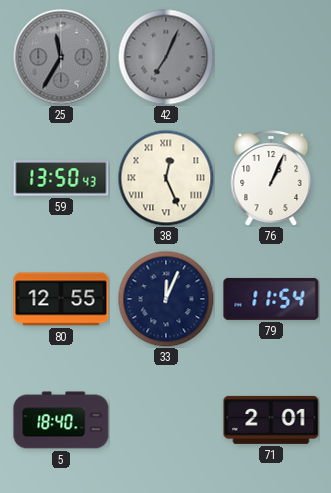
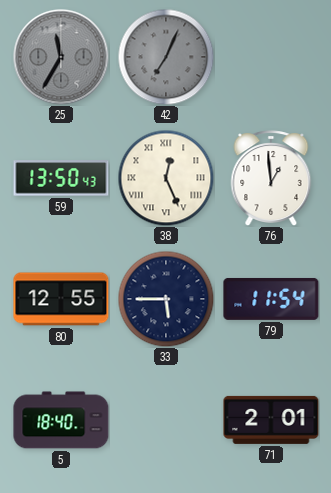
76: 1:04 -> 12:59
33: 12:04 -> 5:45
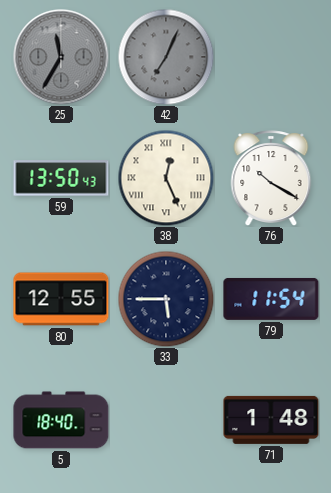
76: 12:59 -> 10:20
71: 2:01 -> 1:48
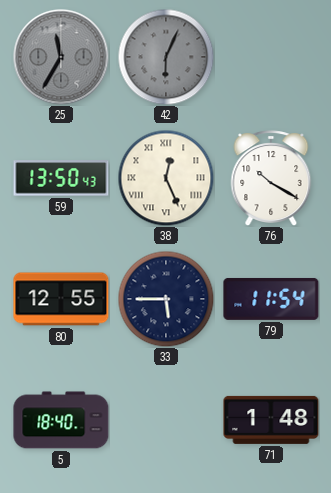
42: 7:04 -> 6:04
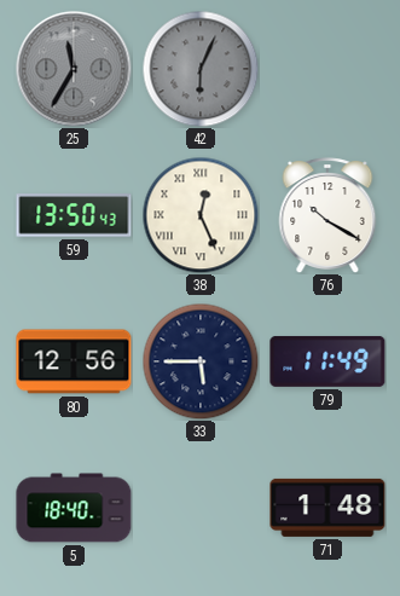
80: 12:55 -> 12:56
79: 11:54 -> 11:49
